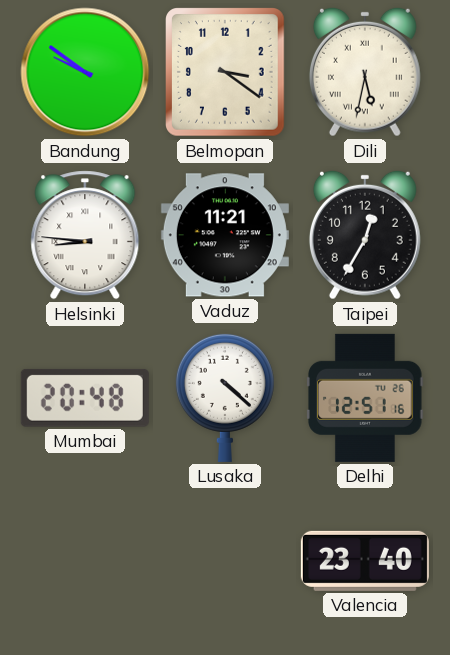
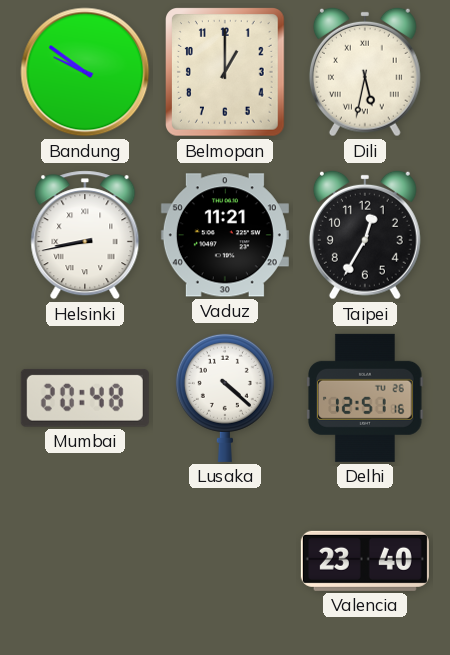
Belmopan: 3:21 -> 1:00
Helsinki: 8:46 -> 8:43
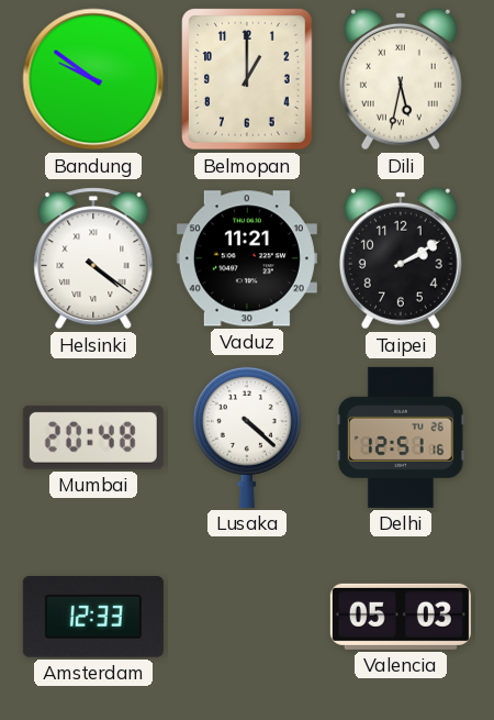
Helsinki: 8:43 -> 4:21
Taipei: 12:35 -> 2:10
Amsterdam: none -> 12:33
Valencia: 23:40 -> 05:03
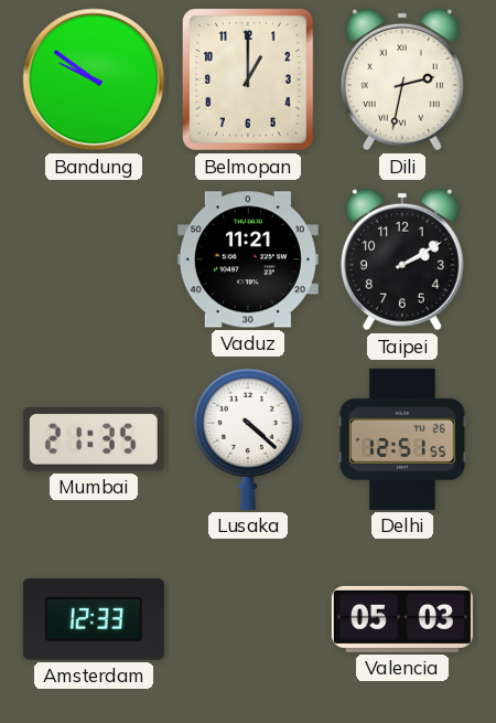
Dili: 5:32 -> 2:32
Helsinki: 4:21 -> none
Mumbai: 20:48 -> 21:35
Delhi: 12:51:16 -> 12:51:55
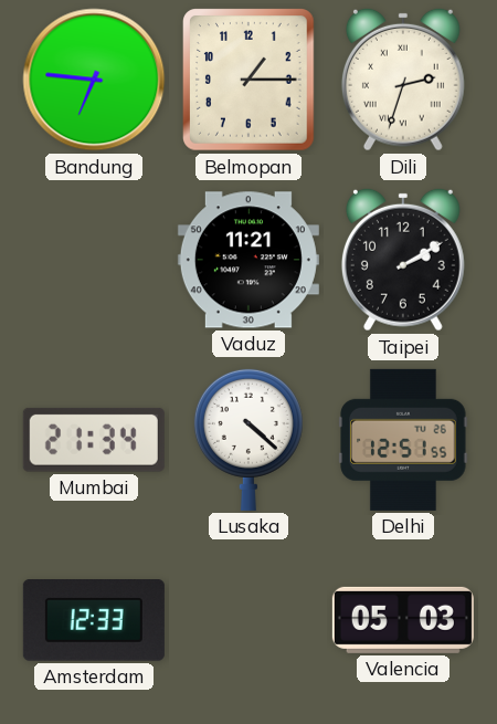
Bandung: 9:51 -> 6:46
Belmopan: 1:00 -> 1:15
Dili: 2:32 -> 2:33
Mumbai: 21:35 -> 21:34
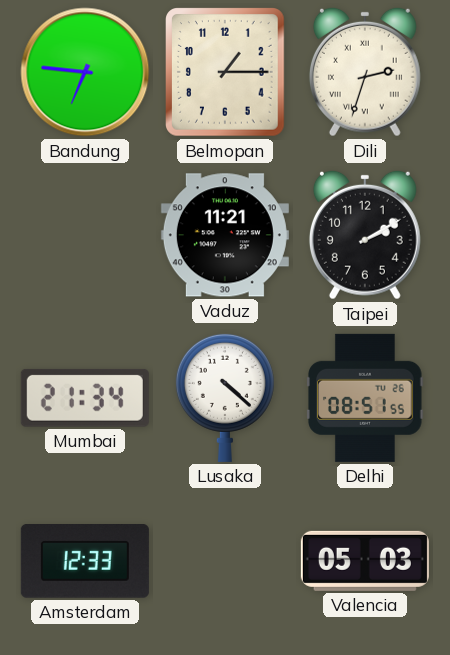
Delhi: 12:51 -> 08:51
